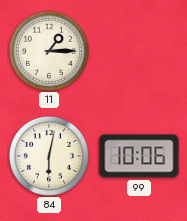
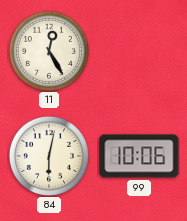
11: 1:15 -> 12:25
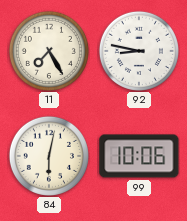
11: 12:25 -> 7:25
92: none -> 8:47
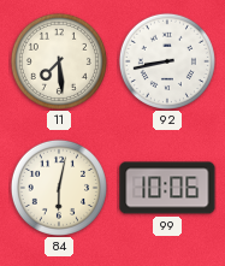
11: 7:25 -> 7:29
92: 8:47 -> 8:43
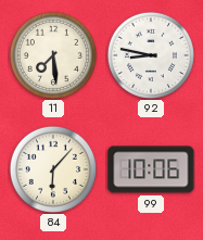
92: 8:43 -> 8:47
84: 6:02 -> 6:07
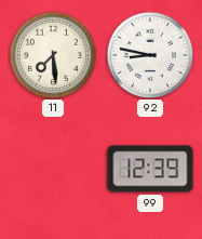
84: 6:07 -> none
99: 10:06 -> 12:39
